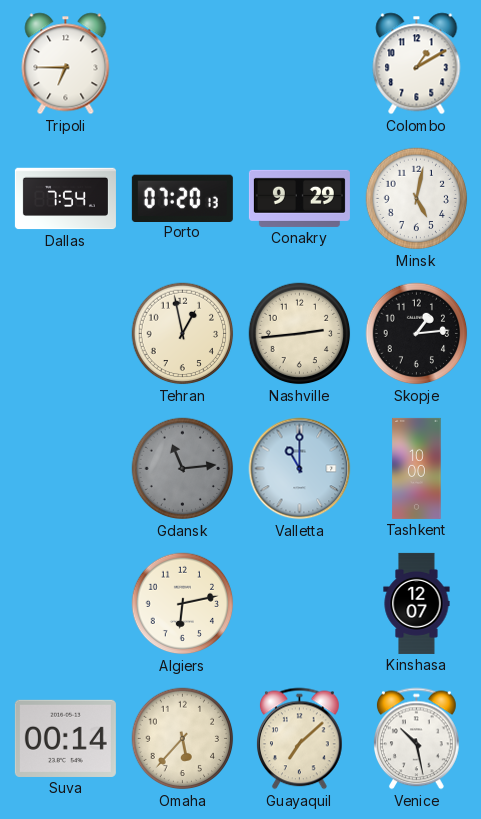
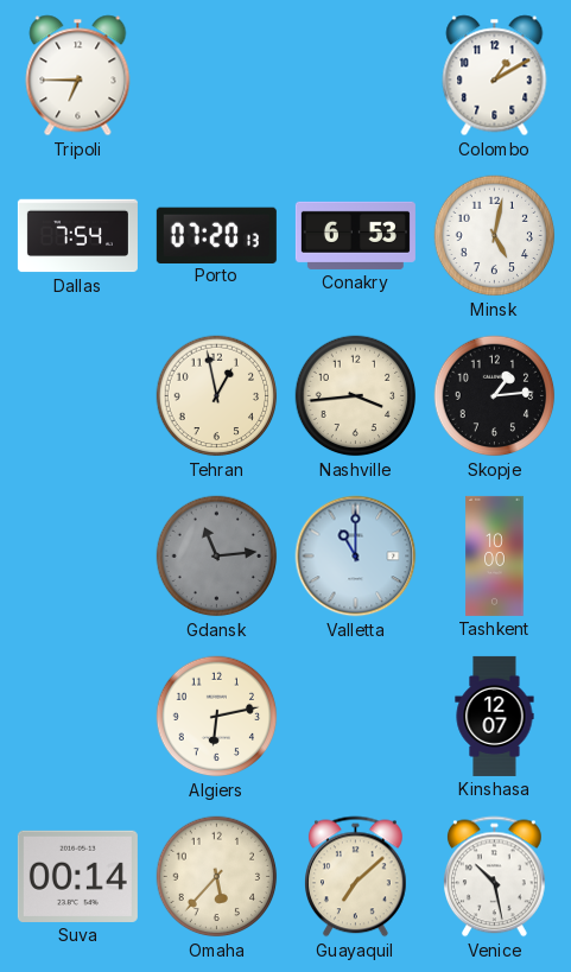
Conakry: 9:29 -> 6:53
Nashville: 2:44 -> 3:44
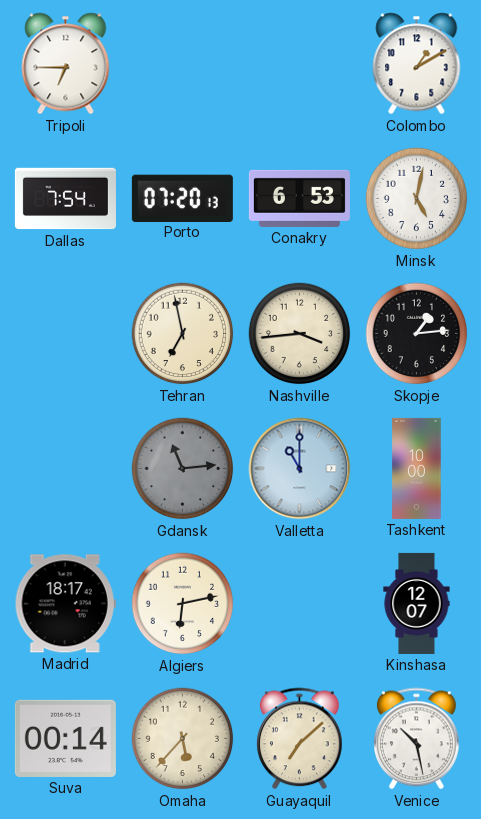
Tehran: 12:58 -> 6:58
Madrid: none -> 18:17
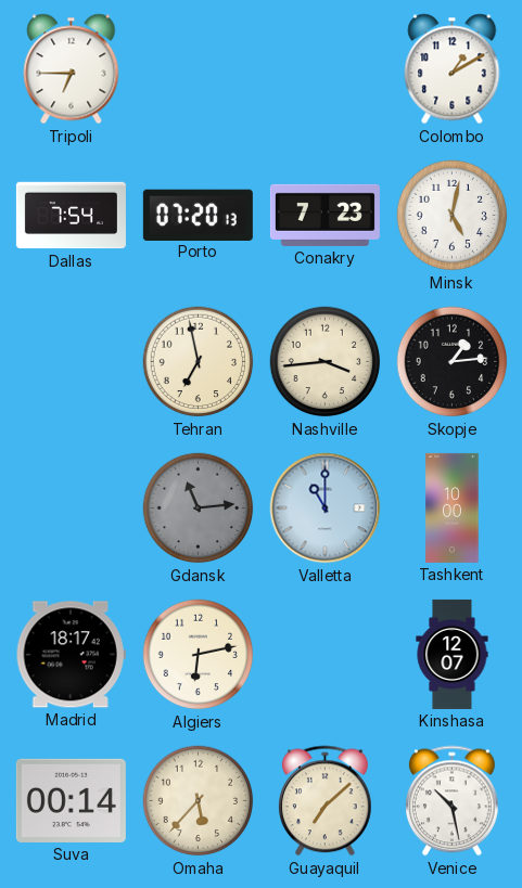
Conakry: 6:53 -> 7:23
